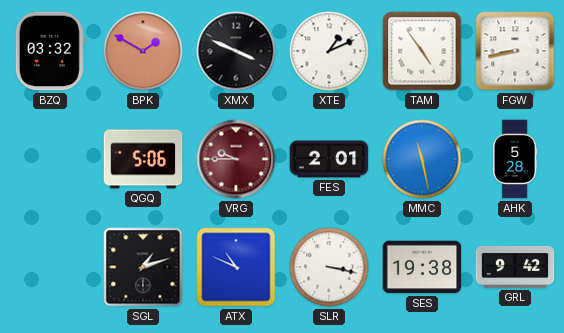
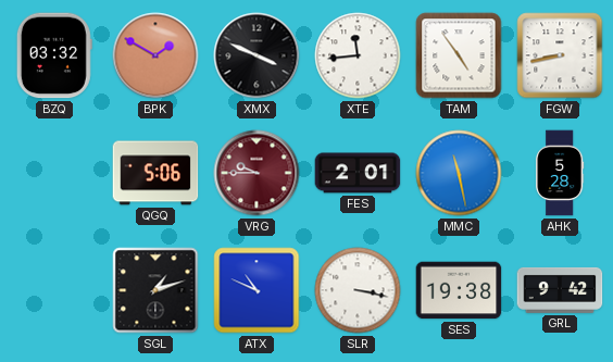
XTE: 1:11 -> 11:44
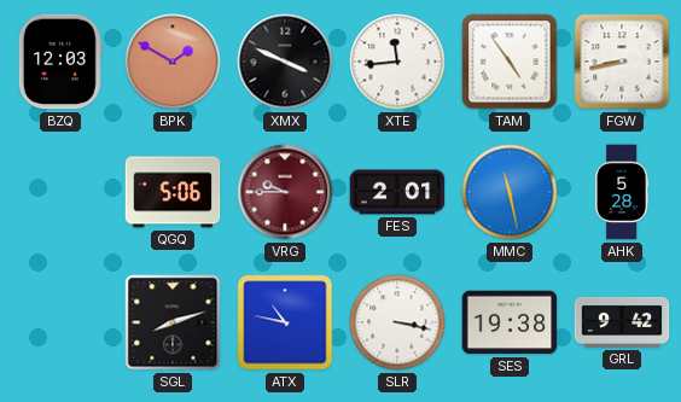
BZQ: 03:32 -> 12:03
SGL: 1:12 -> 8:12
ATX: 10:49 -> 10:47
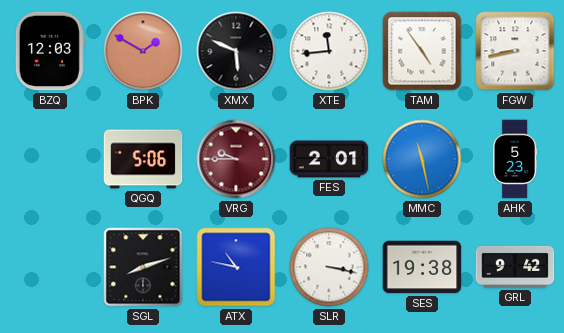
XMX: 3:49 -> 5:49
AHK: 5:28 -> 5:23
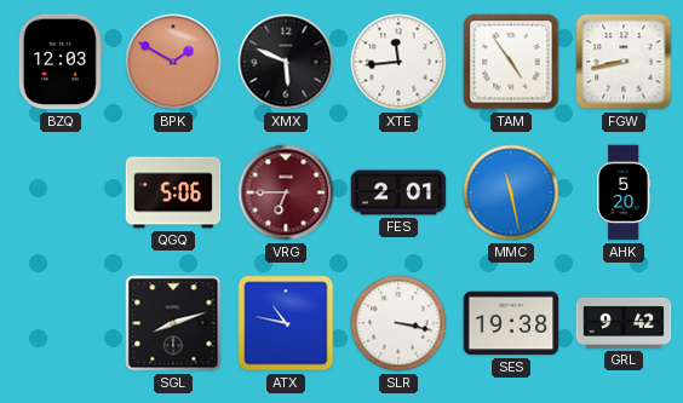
VRG: 9:45 -> 6:45
AHK: 5:23 -> 5:20
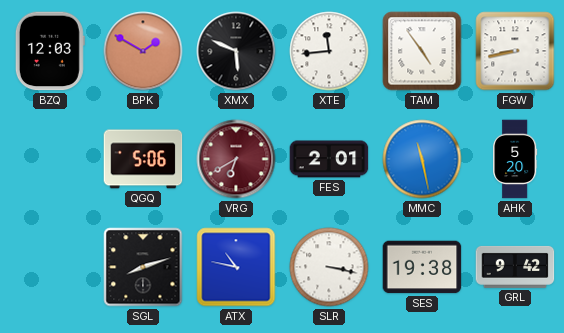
VRG: 6:45 -> 6:40
